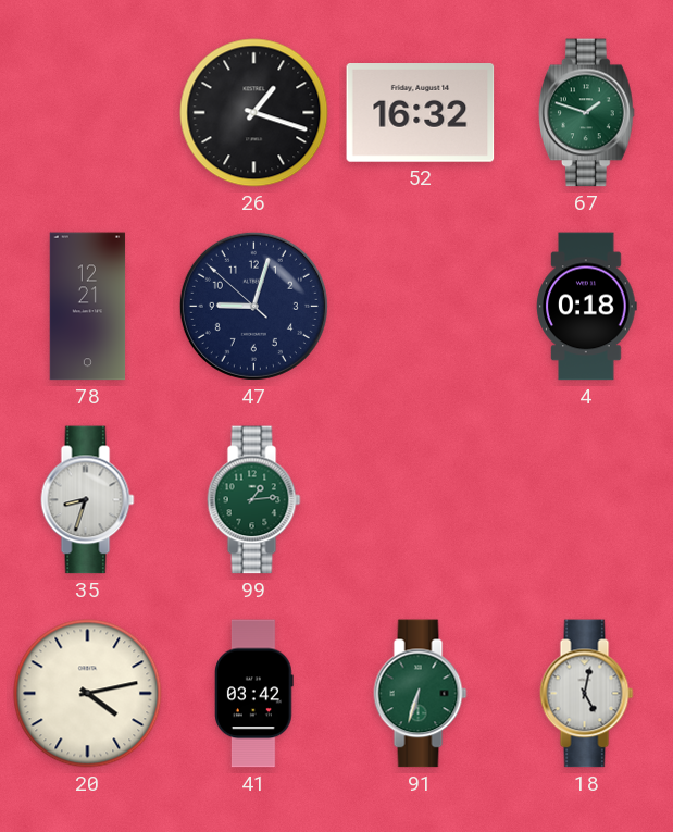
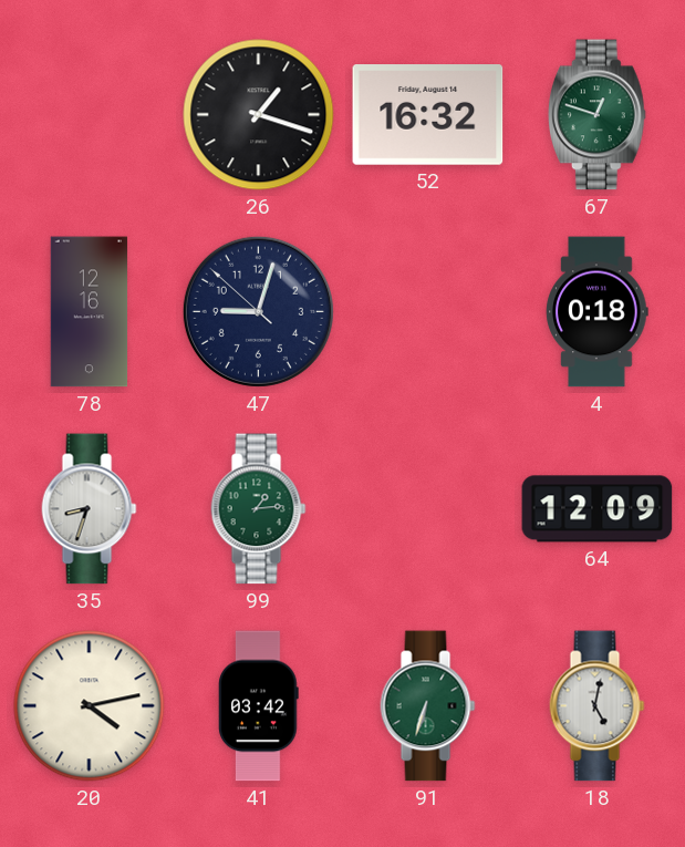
67: 1:48 -> 12:48
78: 12:21 -> 12:16
64: none -> 12:09
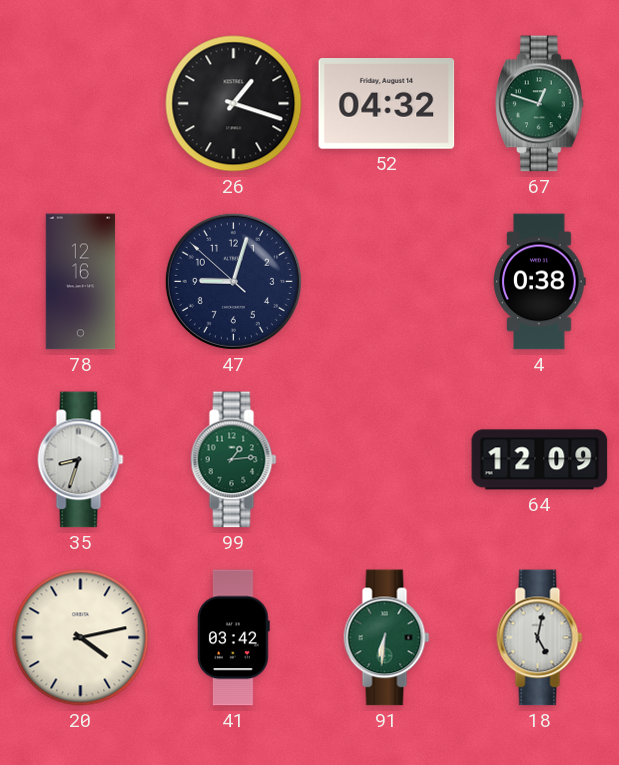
52: 16:32 -> 04:32
4: 0:18 -> 0:38
91: 6:33 -> 6:31
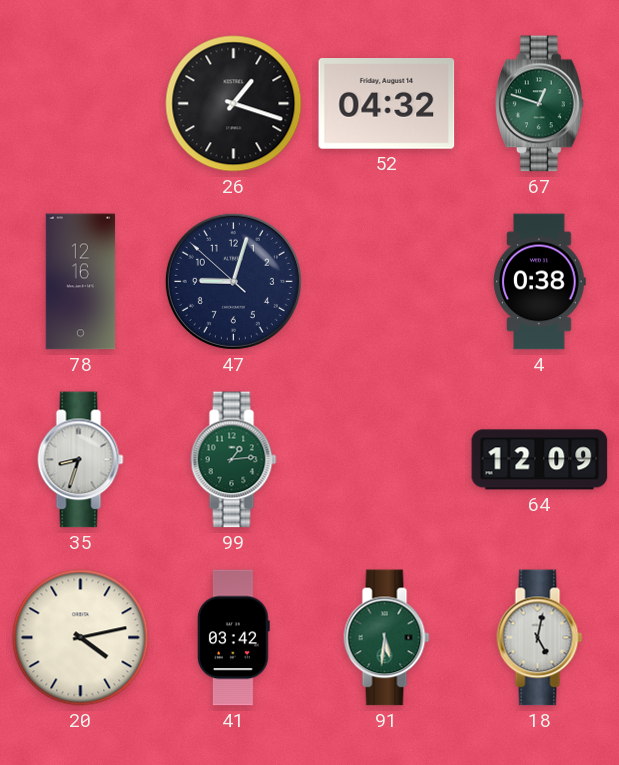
91: 6:31 -> 5:31
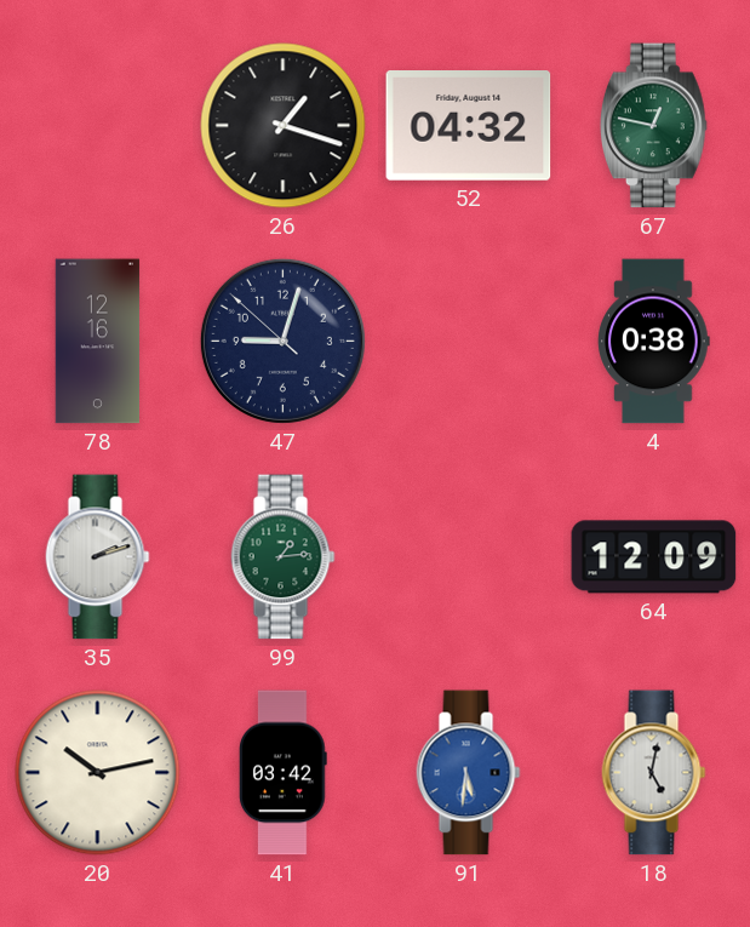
67: 12:48 -> 12:47
35: 8:33 -> 2:12
20: 4:13 -> 10:13
91 dial: green -> blue
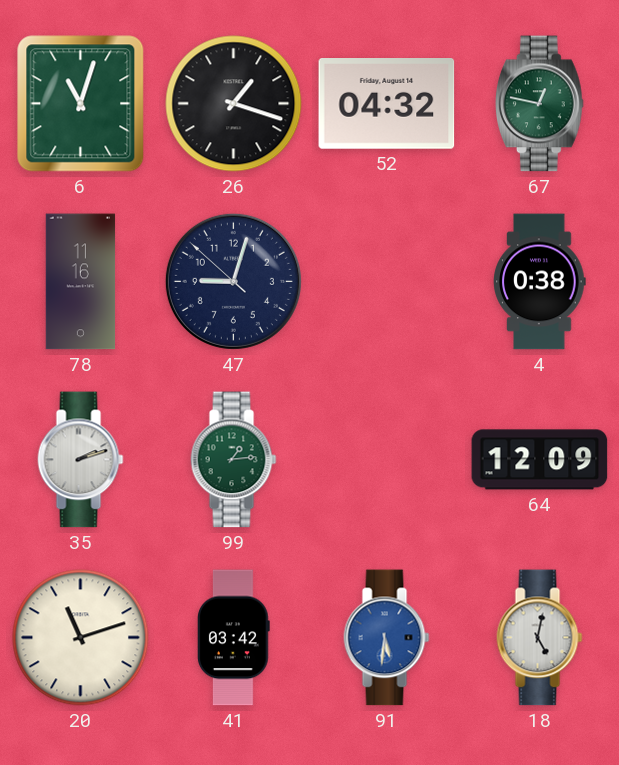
6: none -> 11:03
78: 12:16 -> 11:16
20: 10:13 -> 11:12
